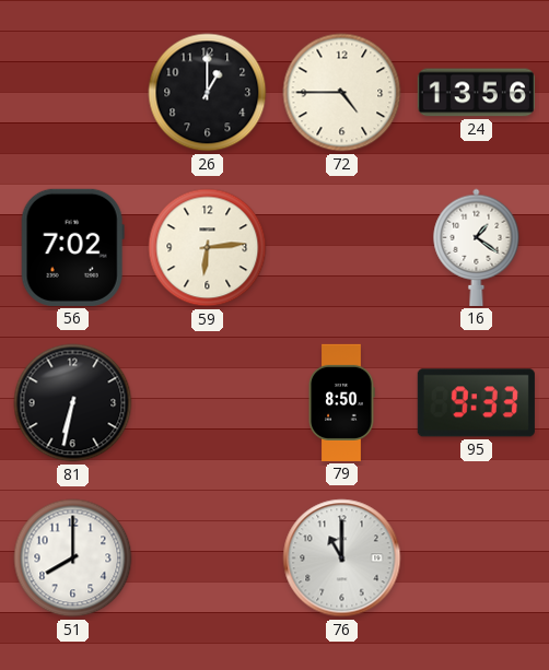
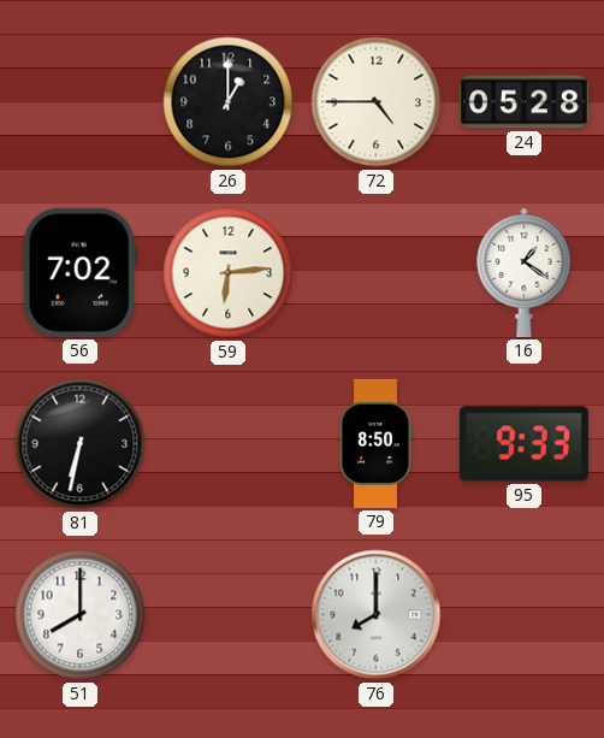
24: 13:56 -> 05:28
76: 11:00 -> 8:00
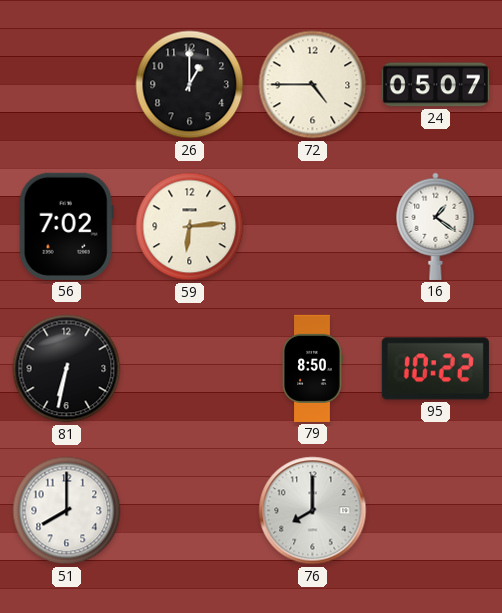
24: 05:28 -> 05:07
95: 9:33 -> 10:22
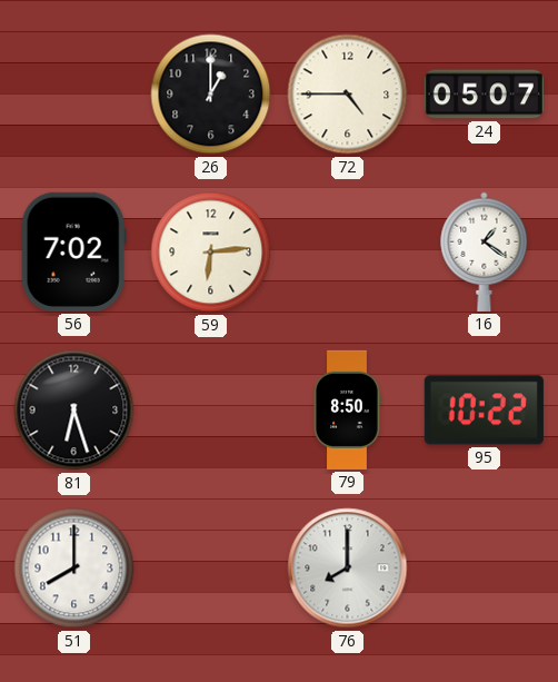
81: 6:32 -> 6:27
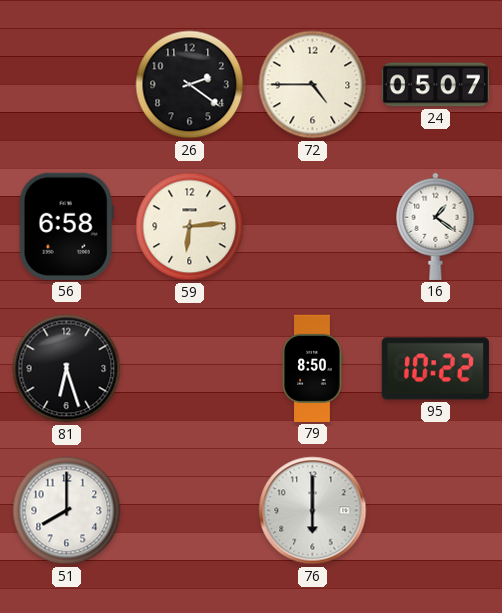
26: 1:00 -> 2:21
56: 7:02 -> 6:58
76: 8:00 -> 6:00
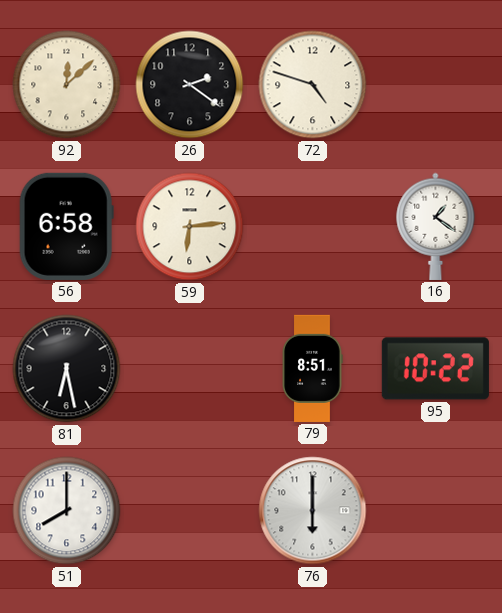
92: none -> 12:08
72: 4:45 -> 4:48
24: 05:07 -> none
81: 6:27 -> 6:28
79: 8:50 -> 8:51
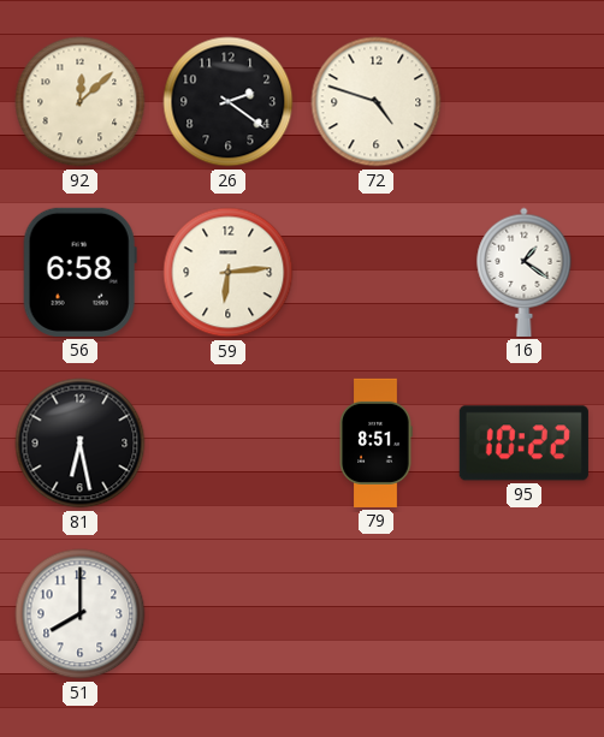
76: 6:00 -> none
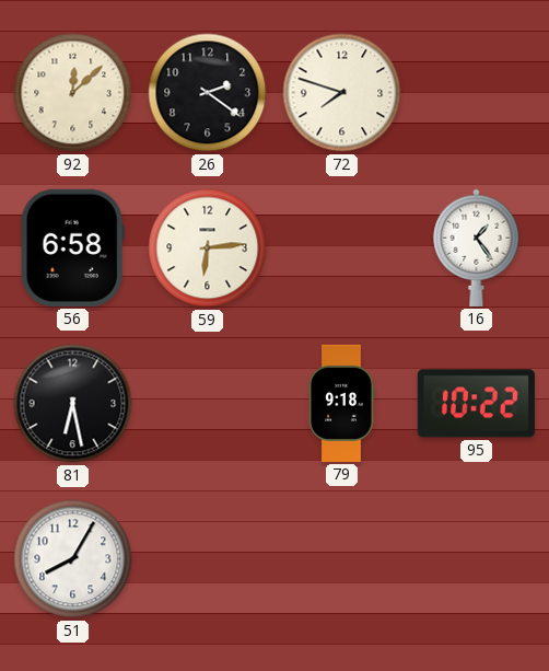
72: 4:48 -> 7:48
16: 1:21 -> 1:24
79: 8:51 -> 9:18
51: 8:00 -> 8:05
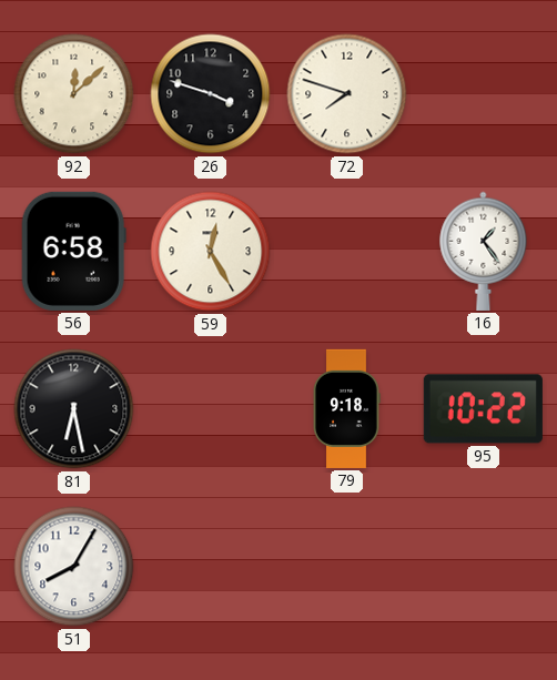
26: 2:21 -> 3:48
59: 6:14 -> 12:25
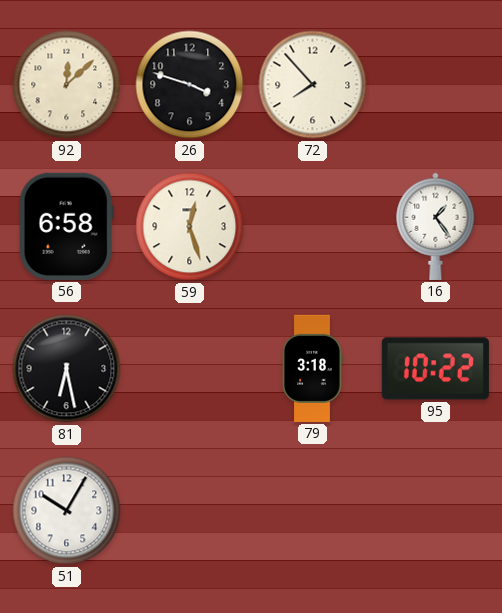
72: 7:48 -> 7:53
59: 12:25 -> 12:27
79: 9:18 -> 3:18
51: 8:05 -> 10:05
